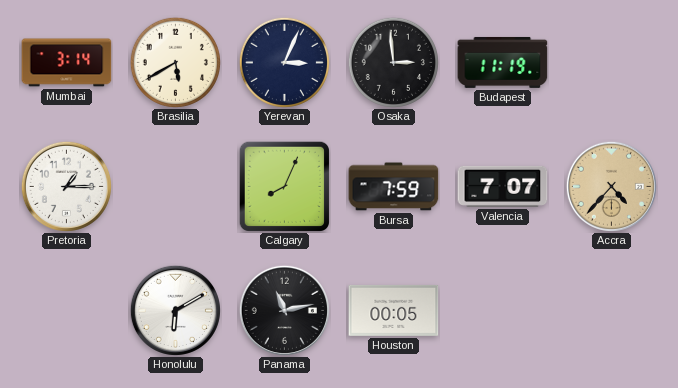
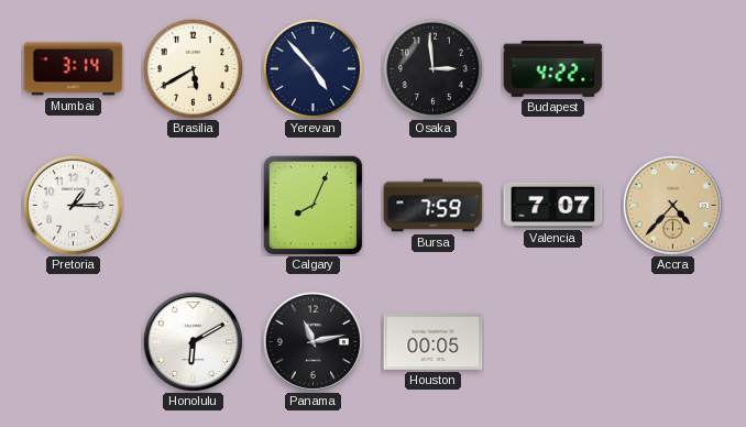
Yerevan: 3:04 -> 4:53
Budapest: 11:19 -> 4:22
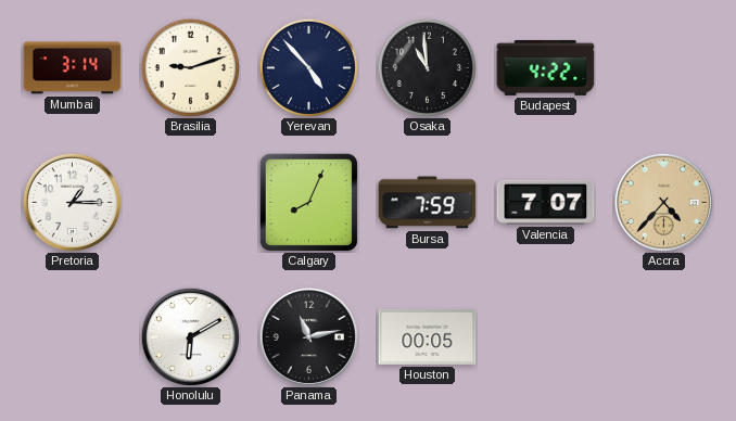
Brasilia: 5:40 -> 9:12
Osaka: 2:59 -> 10:59
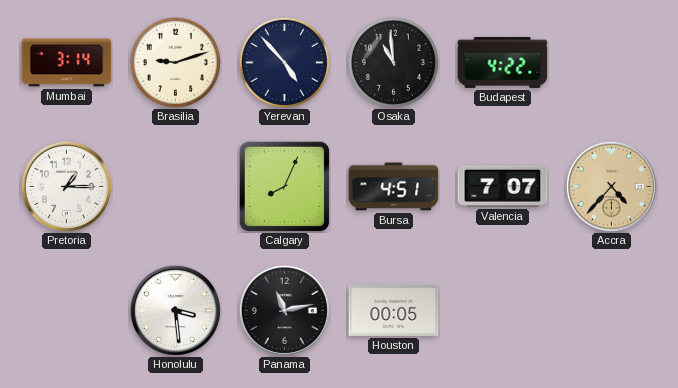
Bursa: 7:59 -> 4:51
Honolulu: 6:10 -> 3:29
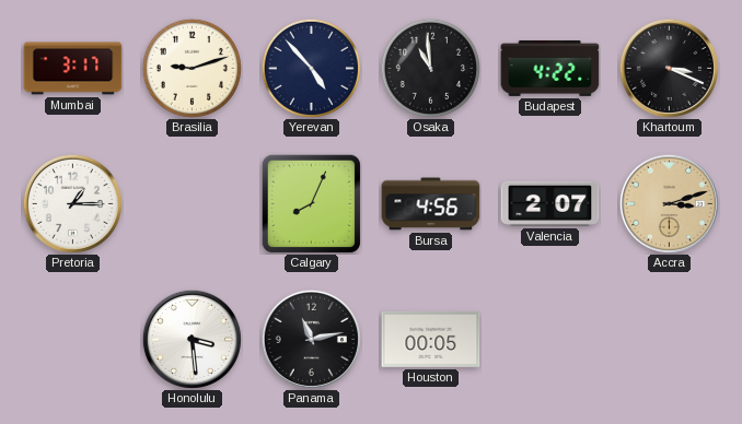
Mumbai: 3:14 -> 3:17
Khartoum: none -> 3:19
Bursa: 4:51 -> 4:56
Valencia: 7:07 -> 2:07
Accra: 4:37 -> 3:12
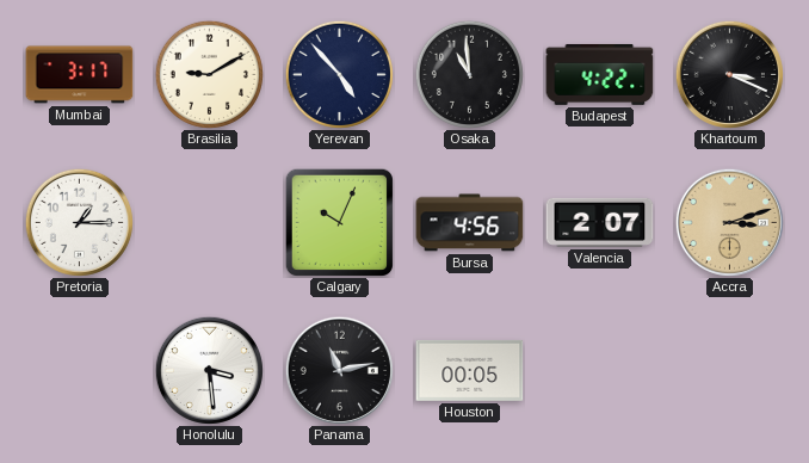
Brasilia: 9:12 -> 9:10
Calgary: 8:04 -> 10:04
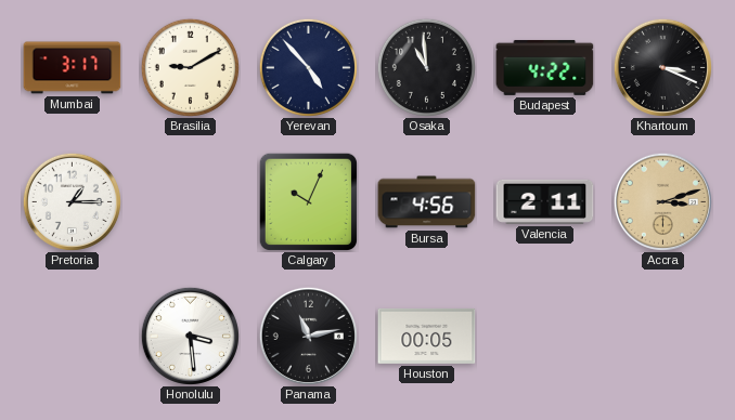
Valencia: 2:07 -> 2:11
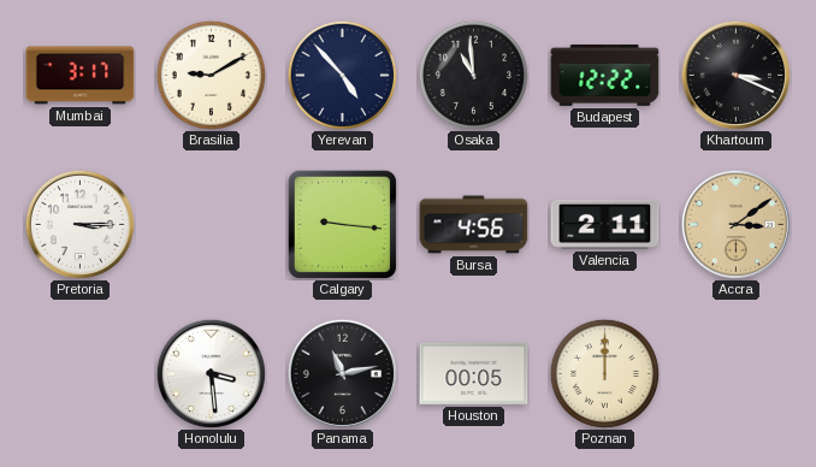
Budapest: 4:22 -> 12:22
Pretoria: 1:15 -> 3:15
Calgary: 10:04 -> 9:16
Accra: 3:12 -> 3:09
Poznan: none -> 12:00
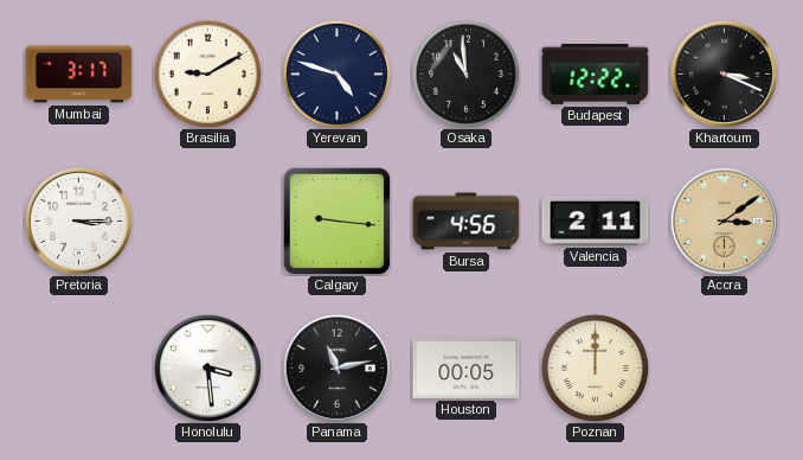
Yerevan: 4:53 -> 4:48
